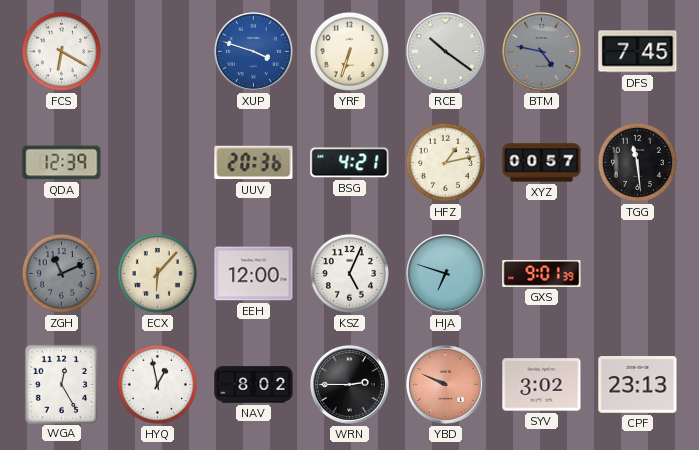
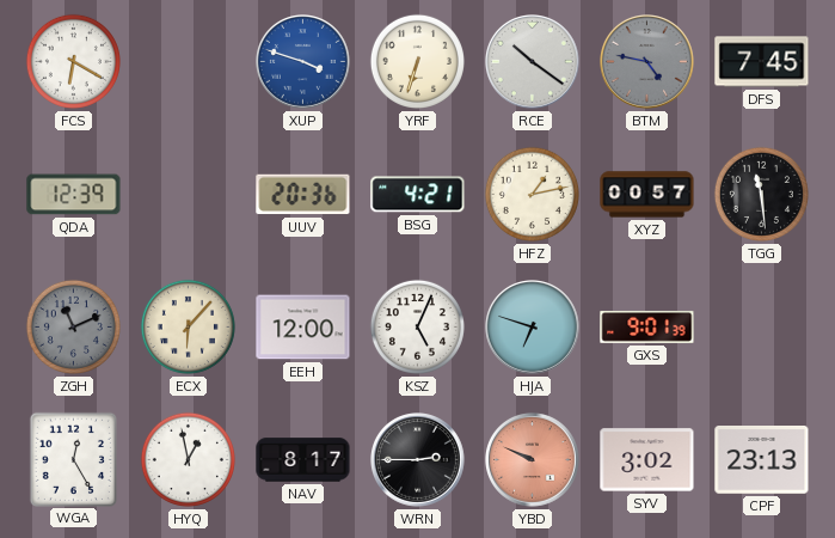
NAV: 8:02 -> 8:17
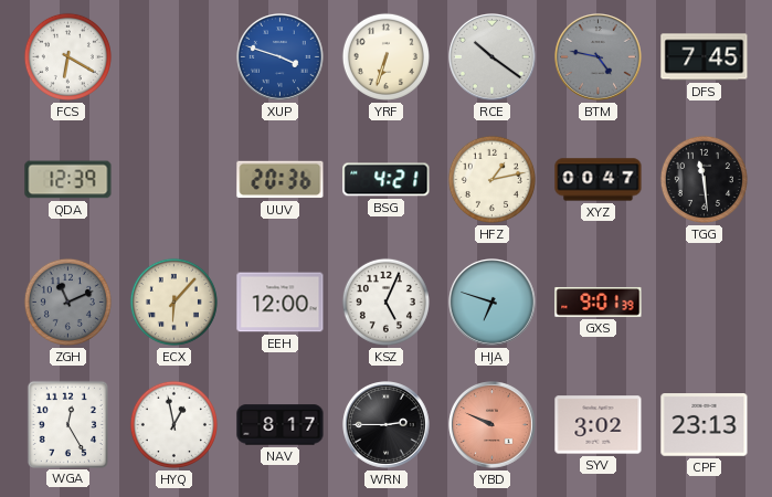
XYZ: 00:57 -> 00:47
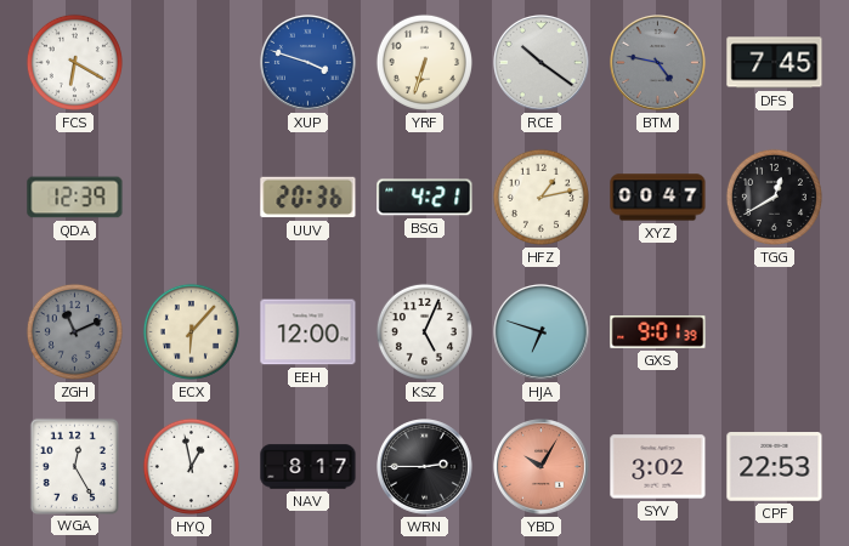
TGG: 11:29 -> 12:40
YBD: 9:49 -> 10:05
CPF: 23:13 -> 22:53
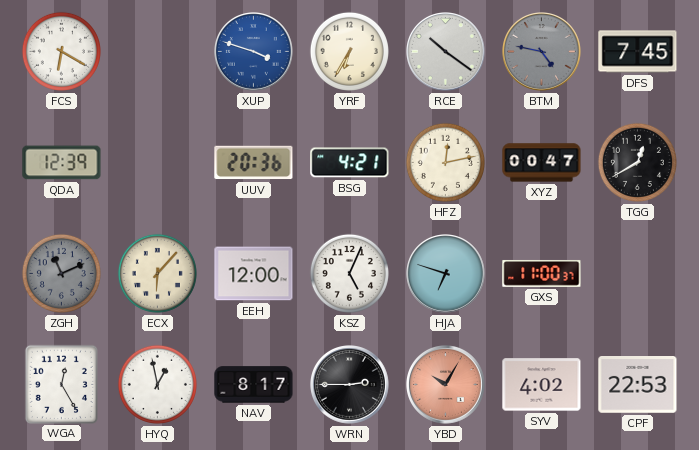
YRF: 6:33 -> 6:35
HFZ: 1:13 -> 12:13
GXS: 9:01 -> 11:00
SYV: 3:02 -> 4:02
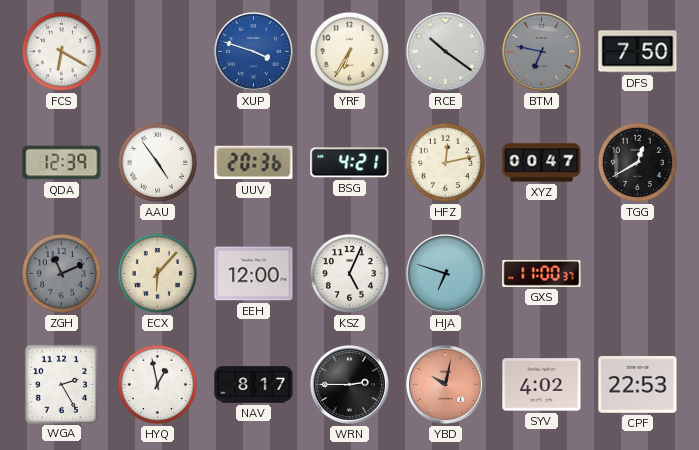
BTM: 4:47 -> 6:47
DFS: 7:45 -> 7:50
AAU: none -> 4:54
WGA: 12:25 -> 2:25
YBD: 10:05 -> 10:02
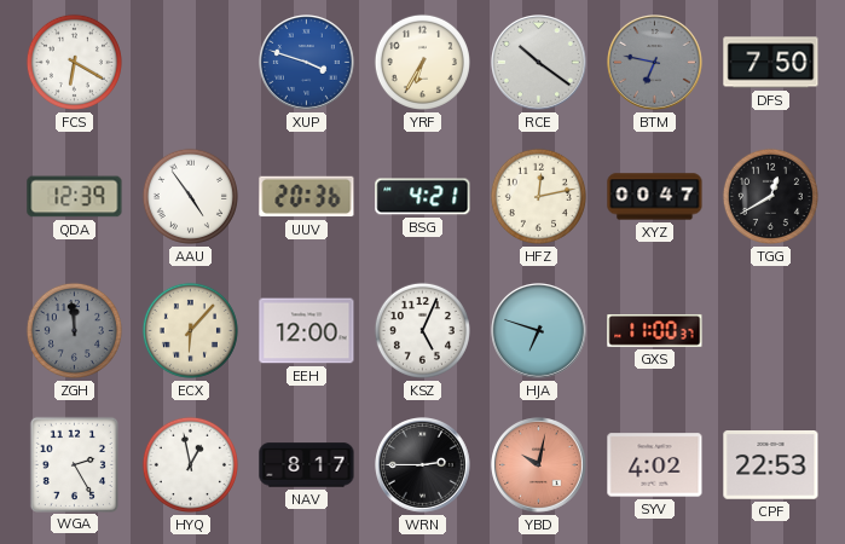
ZGH: 11:11 -> 11:59
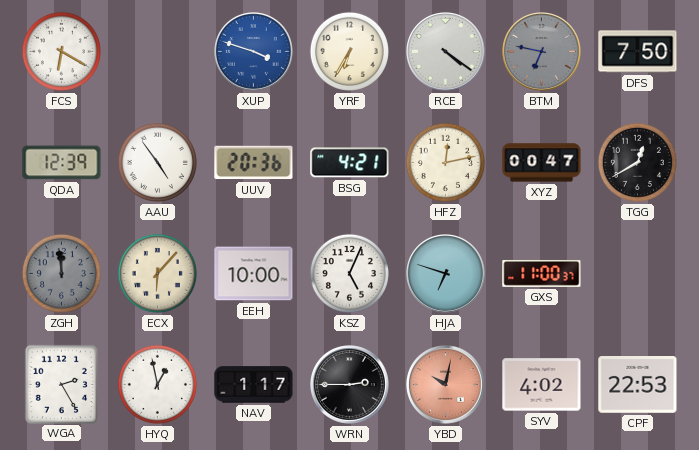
RCE: 10:21 -> 4:21
EEH: 12:00 -> 10:00
NAV: 8:17 -> 1:17
